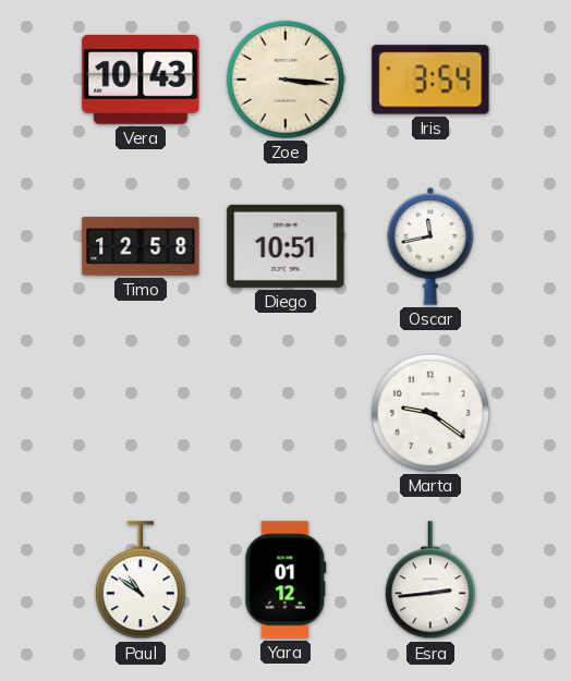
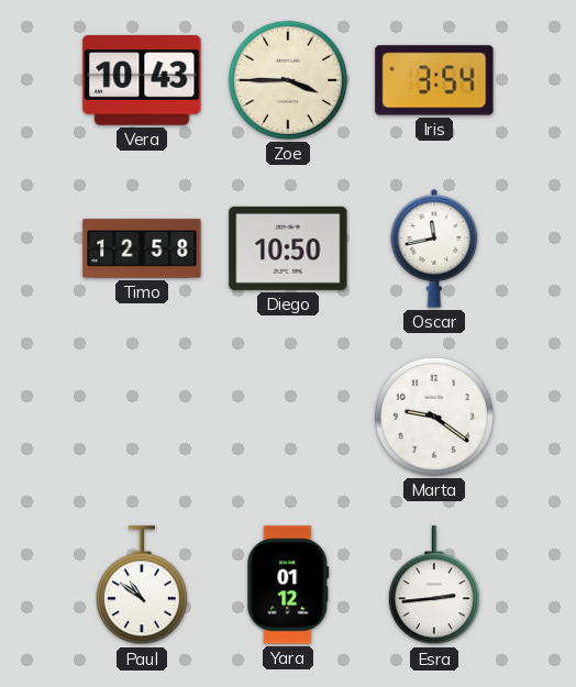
Zoe: 3:16 -> 3:45
Diego: 10:51 -> 10:50
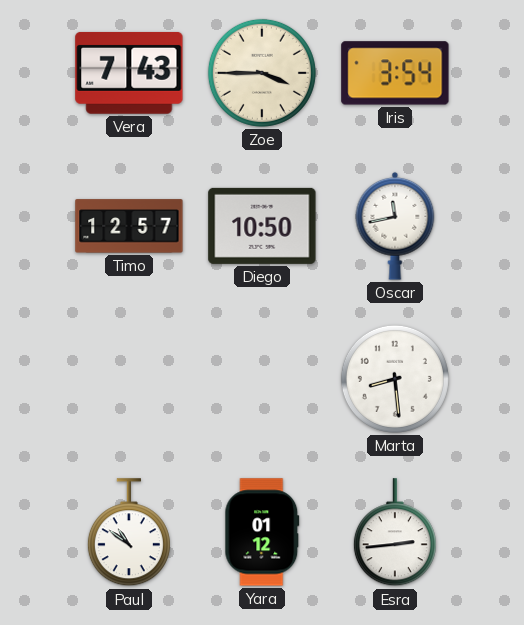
Vera: 10:43 -> 7:43
Timo: 12:58 -> 12:57
Marta: 9:21 -> 8:29
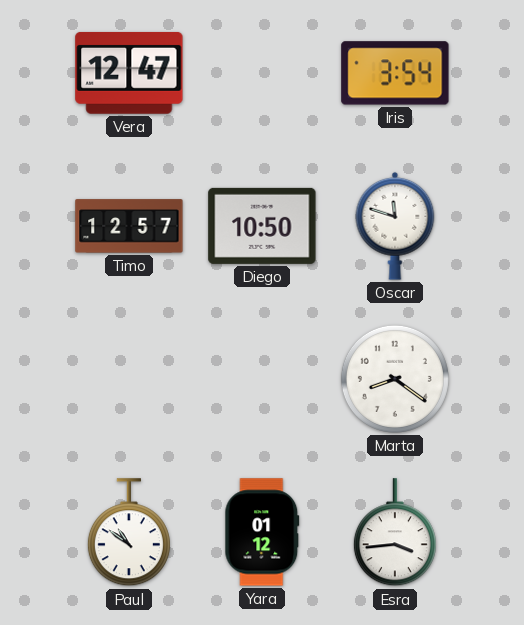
Vera: 7:43 -> 12:47
Zoe: 3:45 -> none
Oscar: 11:43 -> 11:48
Marta: 8:29 -> 8:21
Esra: 2:44 -> 3:44
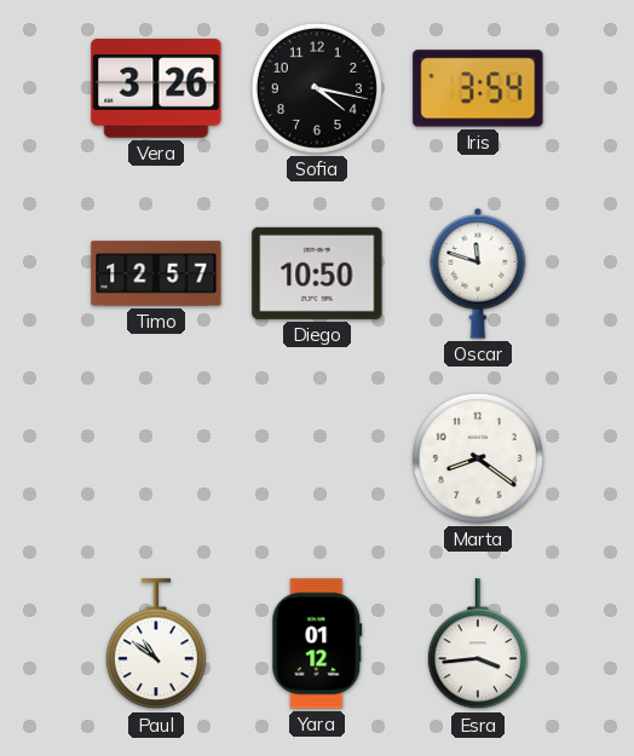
Vera: 12:47 -> 3:26
Sofia: none -> 4:17
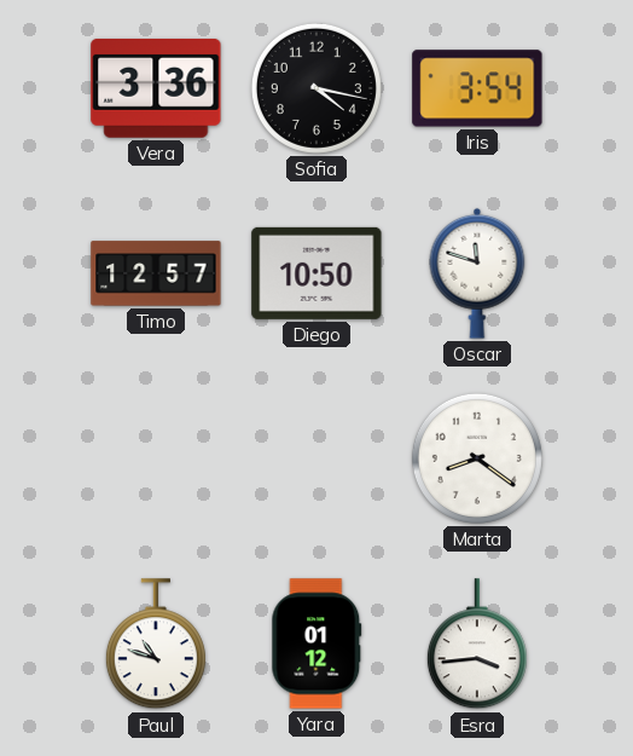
Vera: 3:26 -> 3:36
Paul: 10:51 -> 10:48
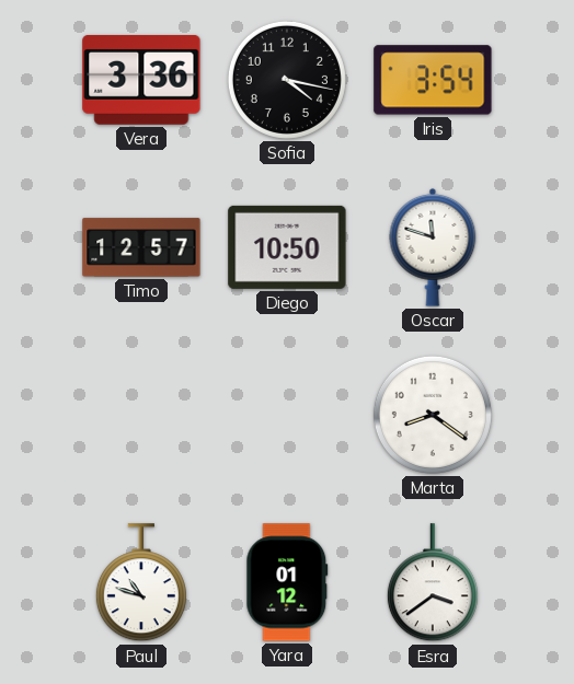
Esra: 3:44 -> 3:39
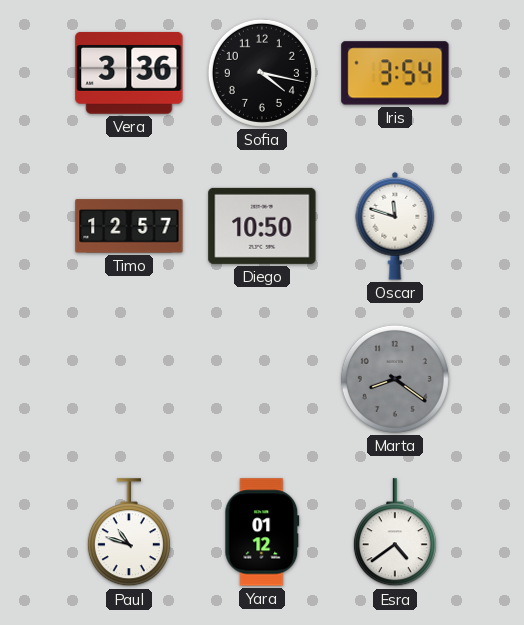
Marta dial: white -> grey
Esra: 3:39 -> 4:39
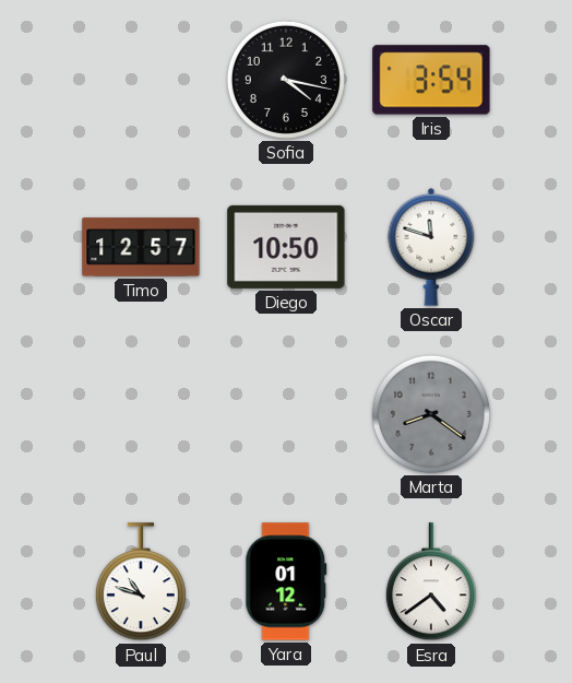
Vera: 3:36 -> none
